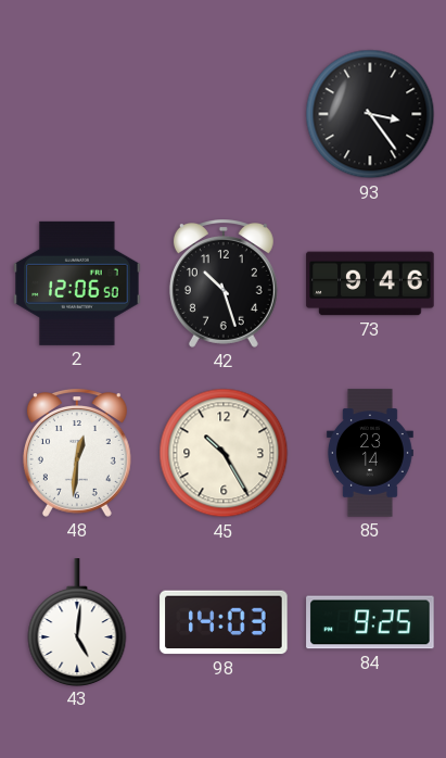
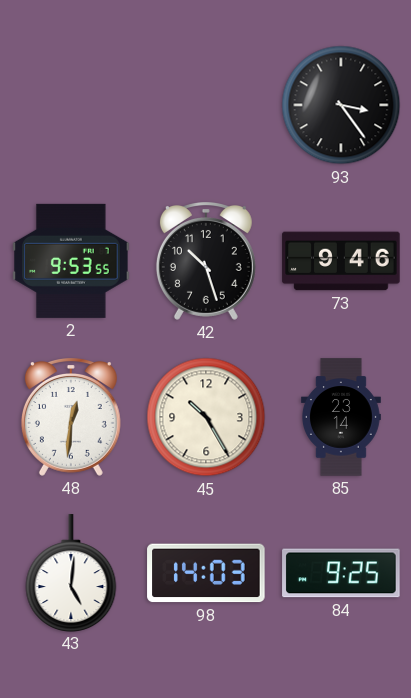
2: 12:06 -> 9:53
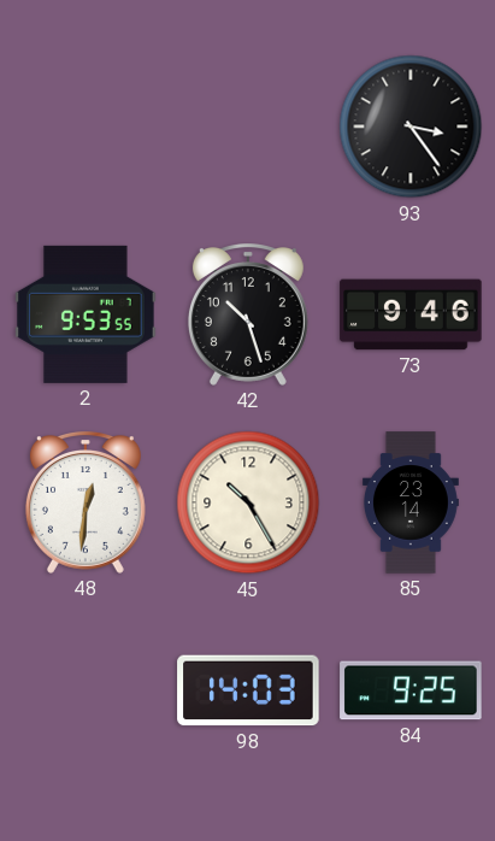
43: 5:01 -> none
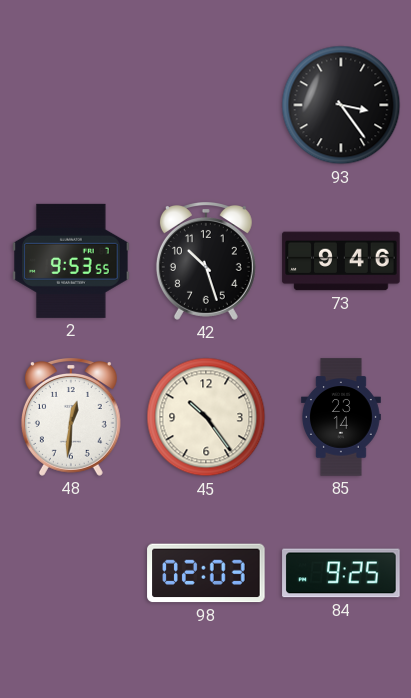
45: 10:25 -> 10:24
98: 14:03 -> 02:03
